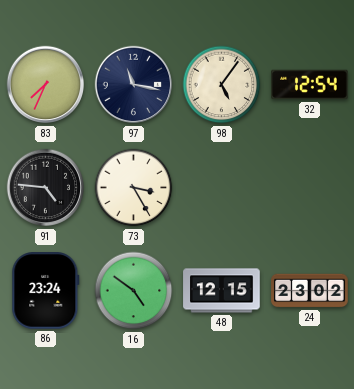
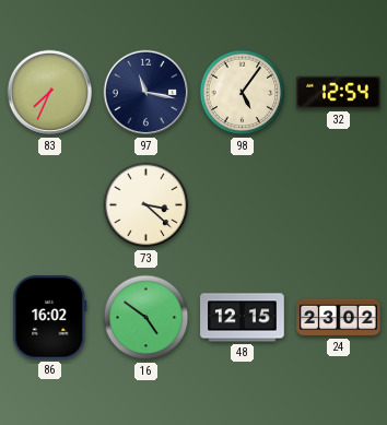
91: 4:46 -> none
73: 3:25 -> 3:22
86: 23:24 -> 16:02
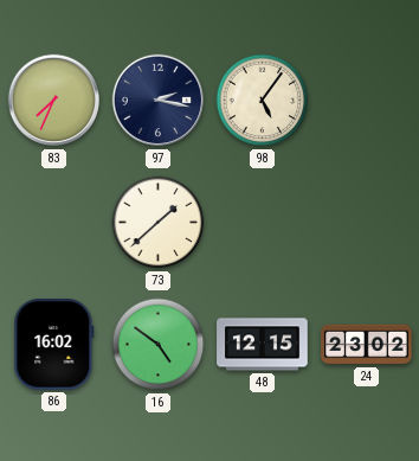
97: 11:17 -> 2:17
32: 12:54 -> none
73: 3:22 -> 1:38
